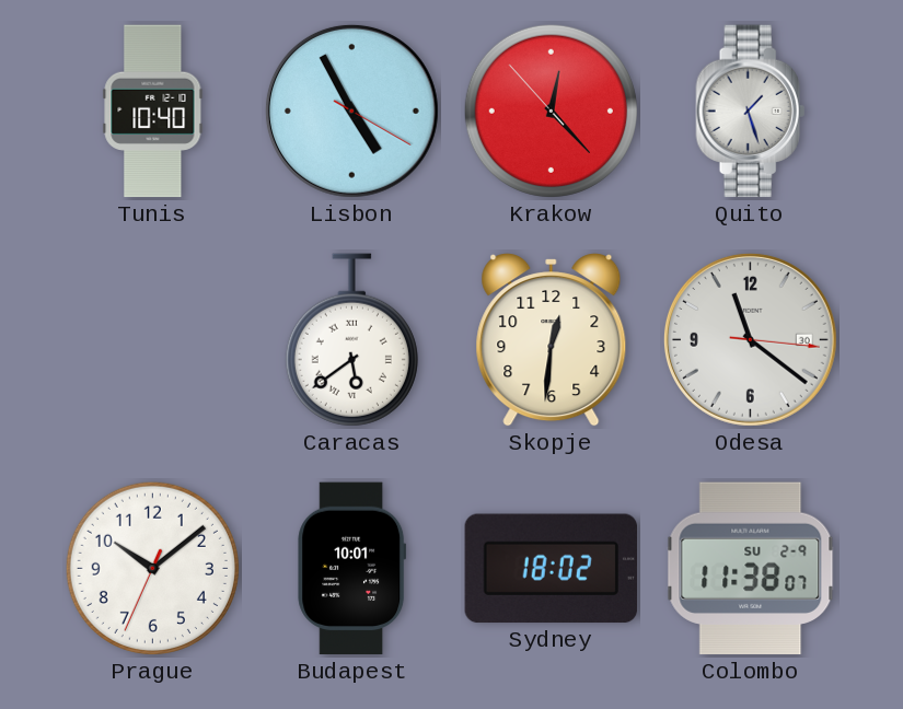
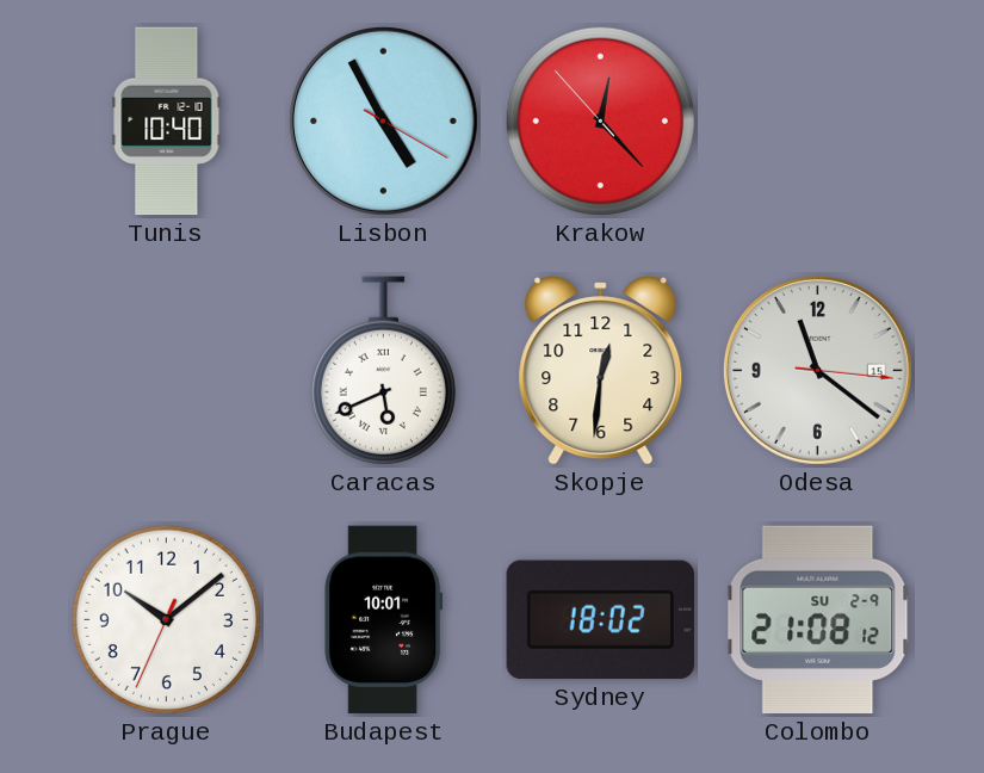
Quito: 1:27 -> none
Caracas: 5:39 -> 5:41
Odesa date: 30 -> 15
Colombo: 11:38 -> 21:08
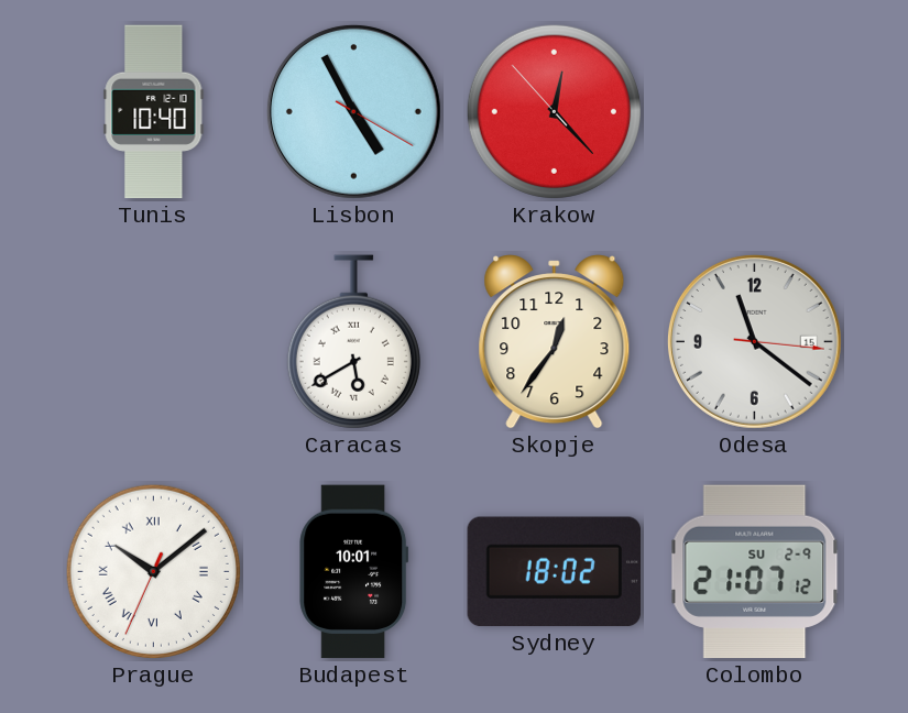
Caracas: 5:41 -> 5:40
Skopje: 12:31 -> 12:36
Prague numerals: Arabic -> Roman
Colombo: 21:08 -> 21:07
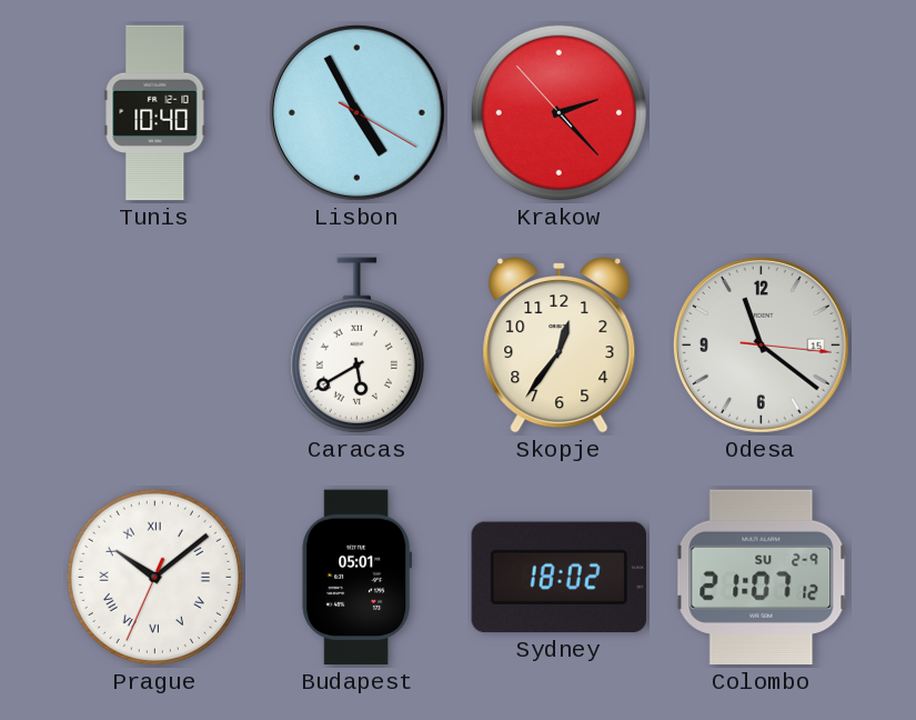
Krakow: 12:22 -> 2:22
Budapest: 10:01 -> 05:01
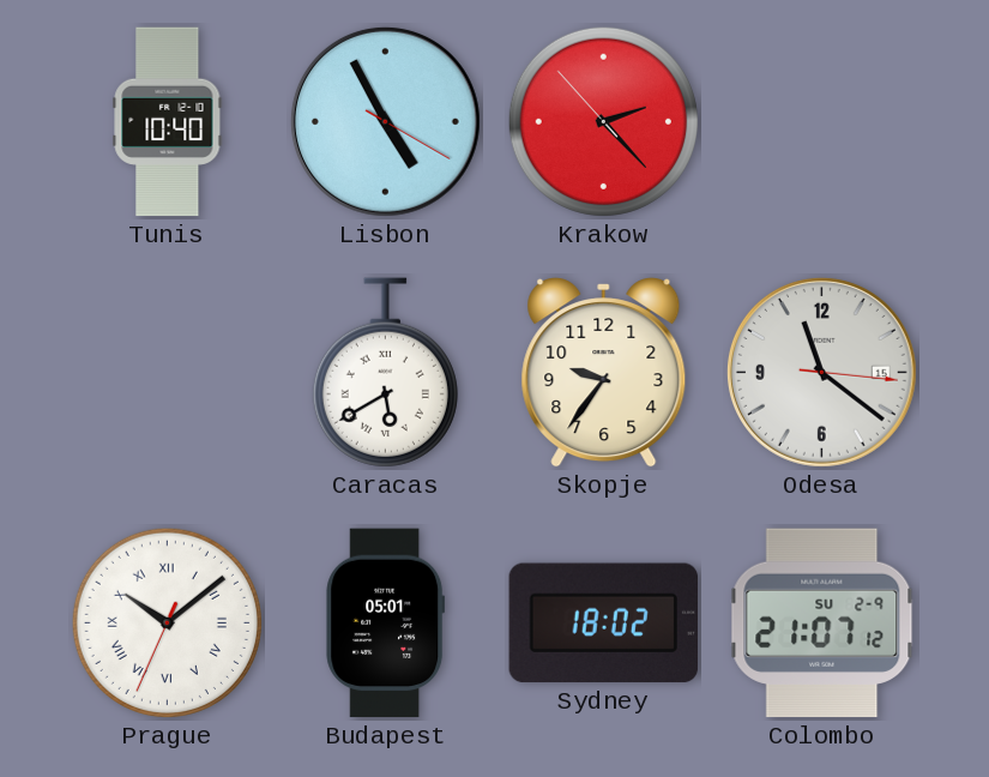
Skopje: 12:36 -> 9:36
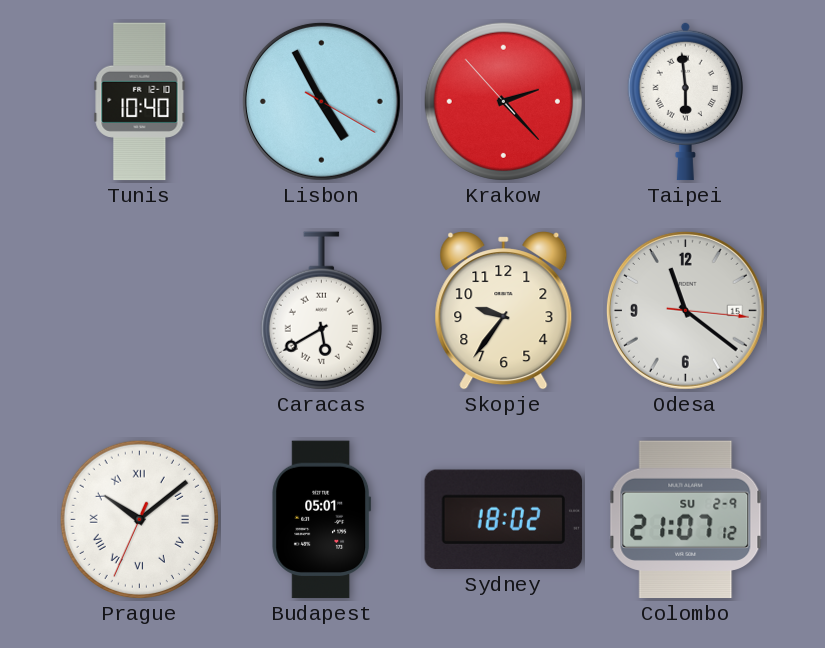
Taipei: none -> 5:59
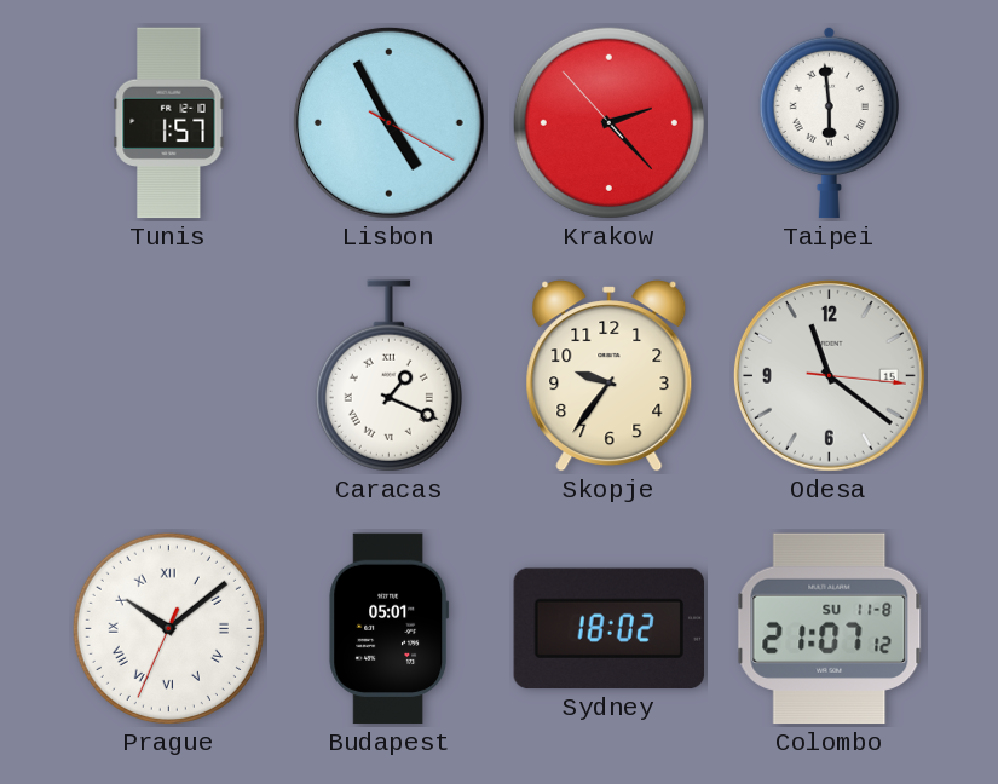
Tunis: 10:40 -> 1:57
Caracas: 5:40 -> 1:19
Colombo date: SU 2-9 -> SU 11-8
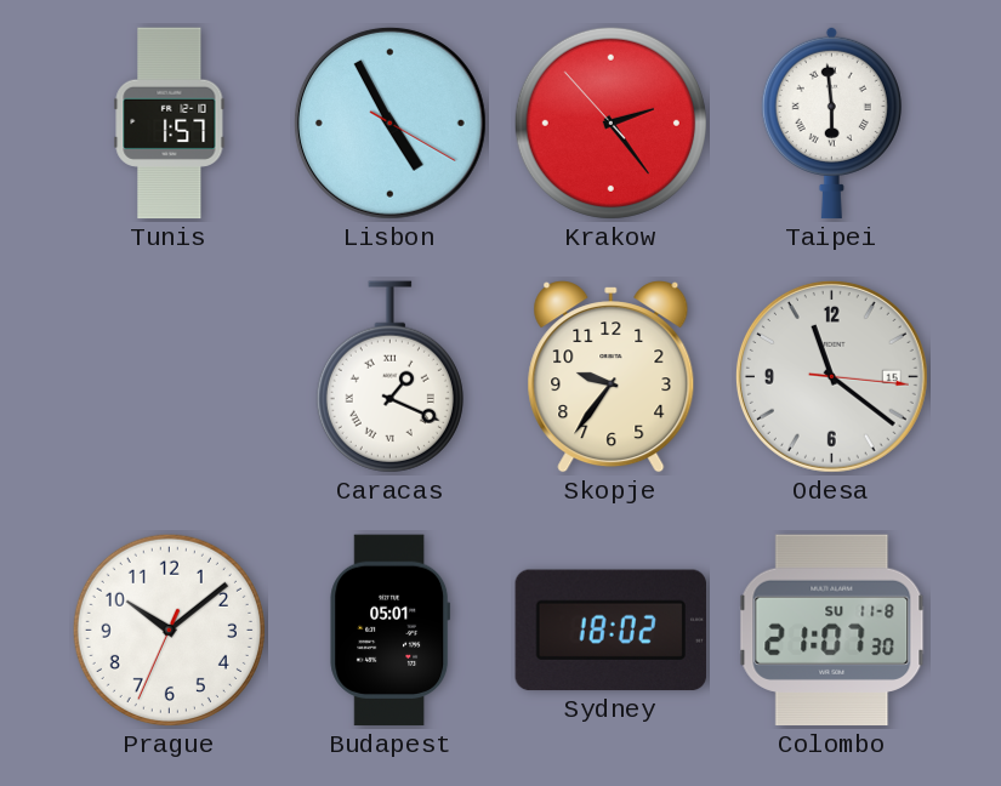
Krakow: 2:22 -> 2:23
Prague numerals: Roman -> Arabic
Colombo: 21:07:12 -> 21:07:30
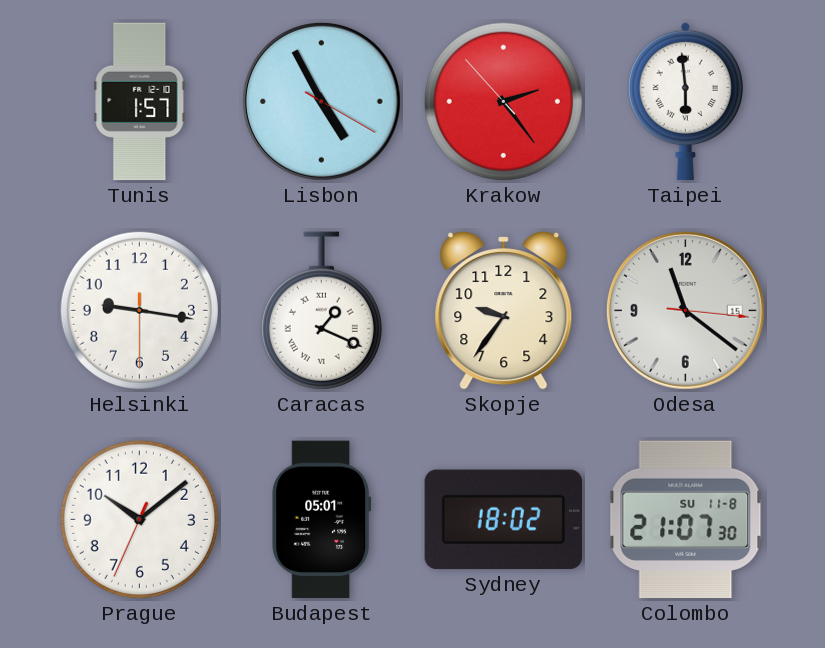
Helsinki: none -> 9:16
